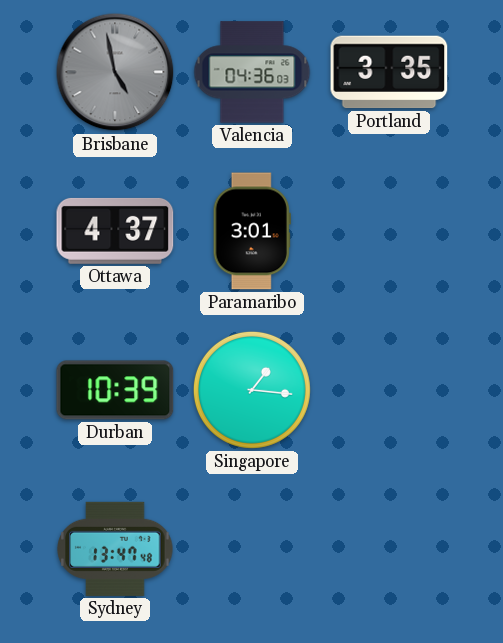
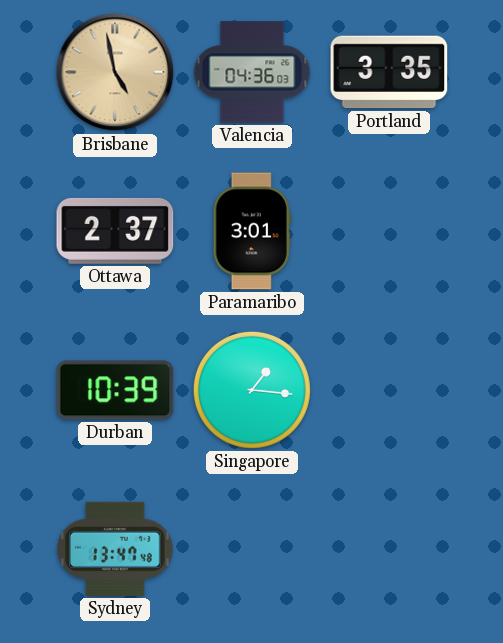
Brisbane dial: grey -> champagne
Ottawa: 4:37 -> 2:37
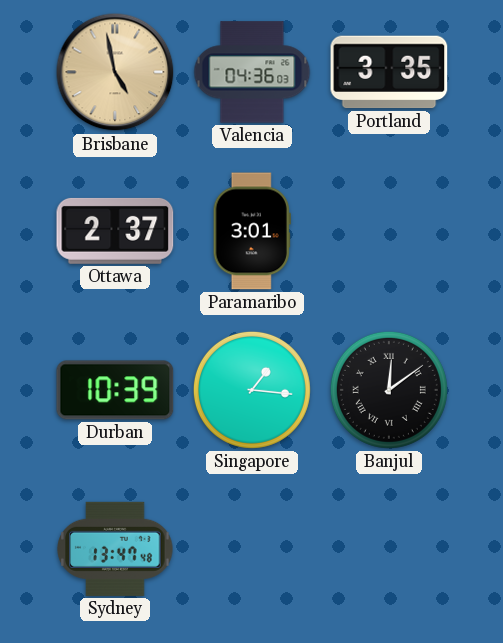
Banjul: none -> 12:09
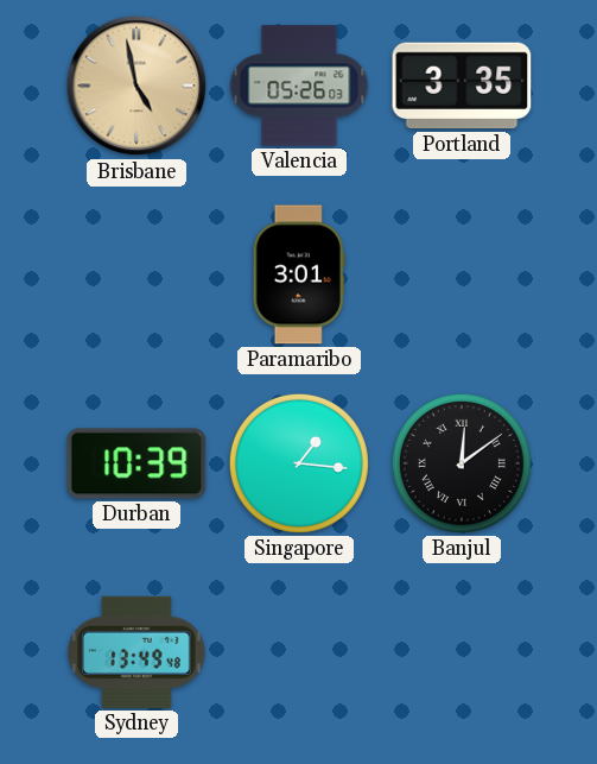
Valencia: 04:36 -> 05:26
Ottawa: 2:37 -> none
Sydney: 13:47 -> 13:49
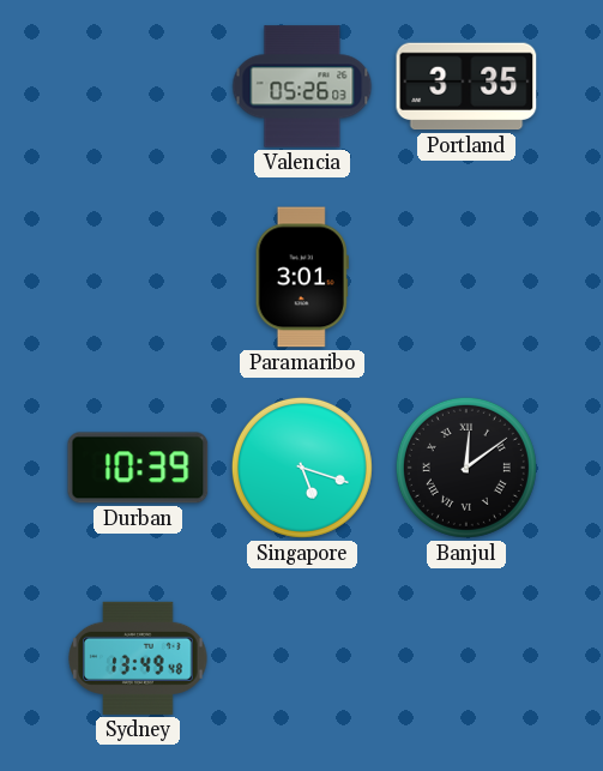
Brisbane: 4:58 -> none
Singapore: 1:16 -> 5:18
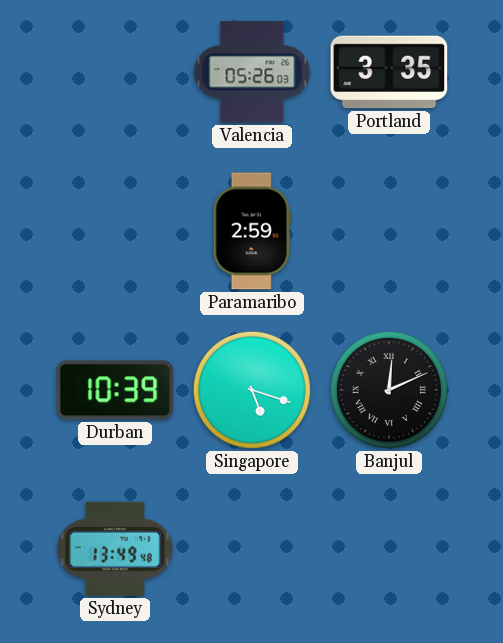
Paramaribo: 3:01 -> 2:59
Banjul: 12:09 -> 12:11
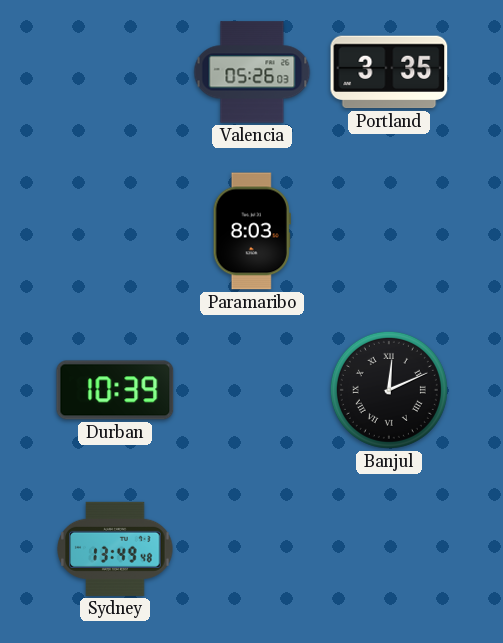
Paramaribo: 2:59 -> 8:03
Singapore: 5:18 -> none
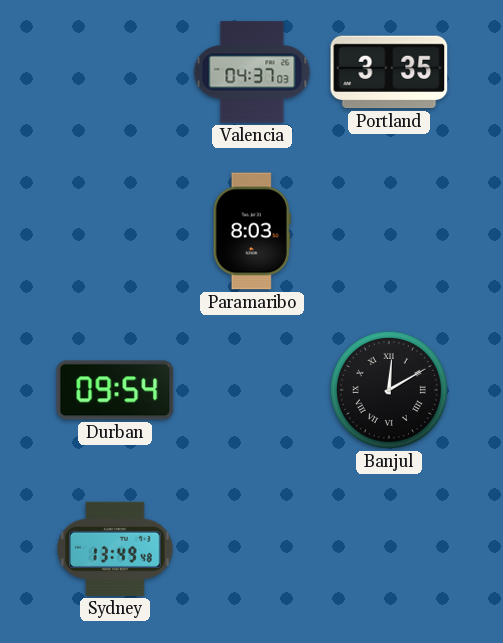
Valencia: 05:26 -> 04:37
Durban: 10:39 -> 09:54
Banjul: 12:11 -> 12:10
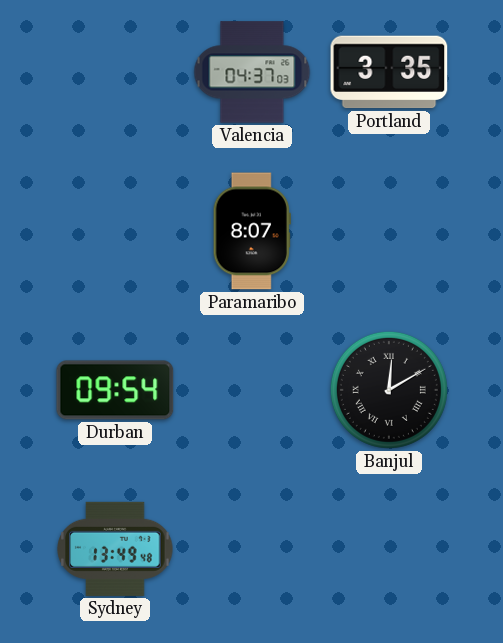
Paramaribo: 8:03 -> 8:07
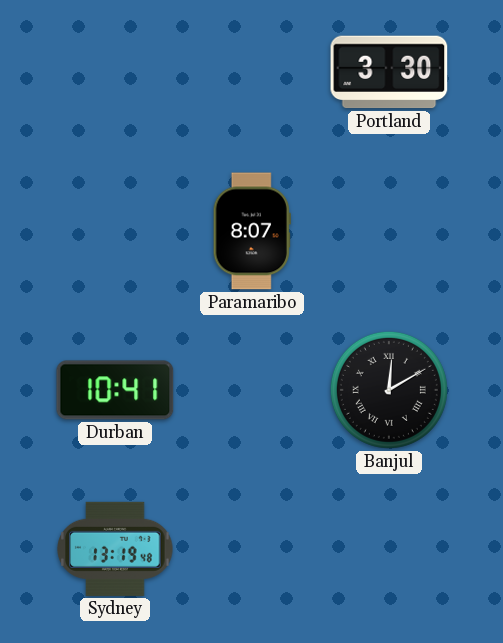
Valencia: 04:37 -> none
Portland: 3:35 -> 3:30
Durban: 09:54 -> 10:41
Sydney: 13:49 -> 13:19
